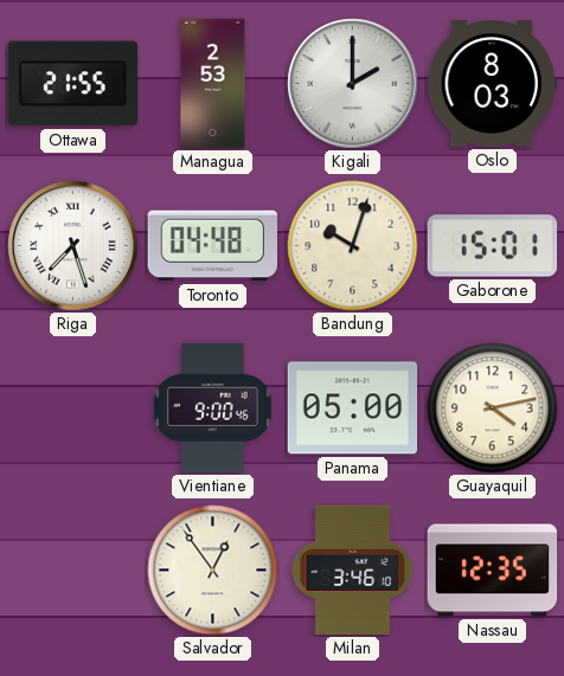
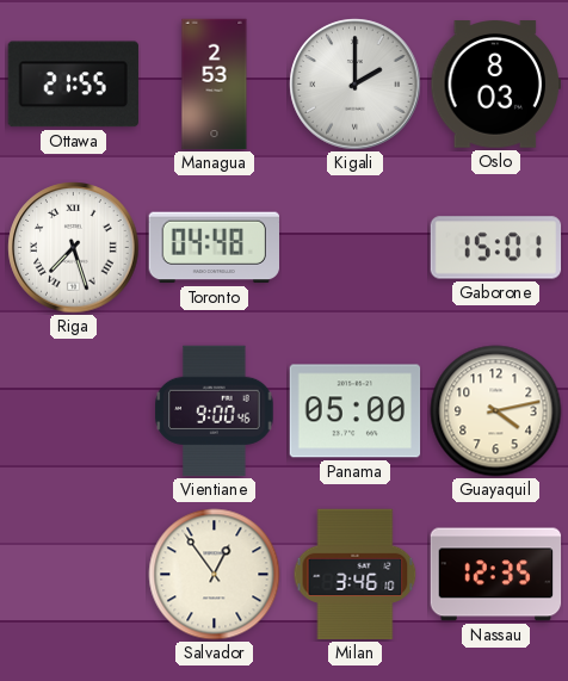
Bandung: 10:03 -> none
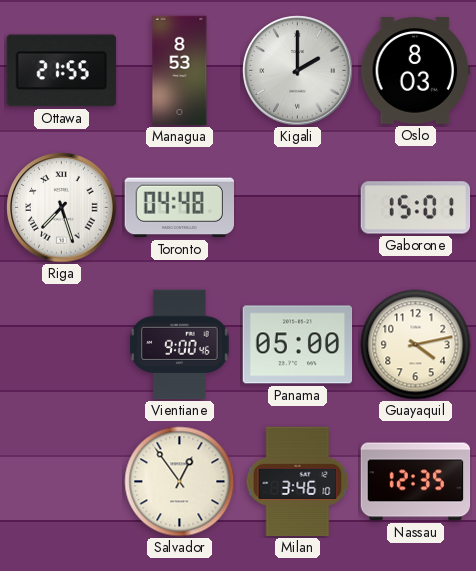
Managua: 2:53 -> 8:53
